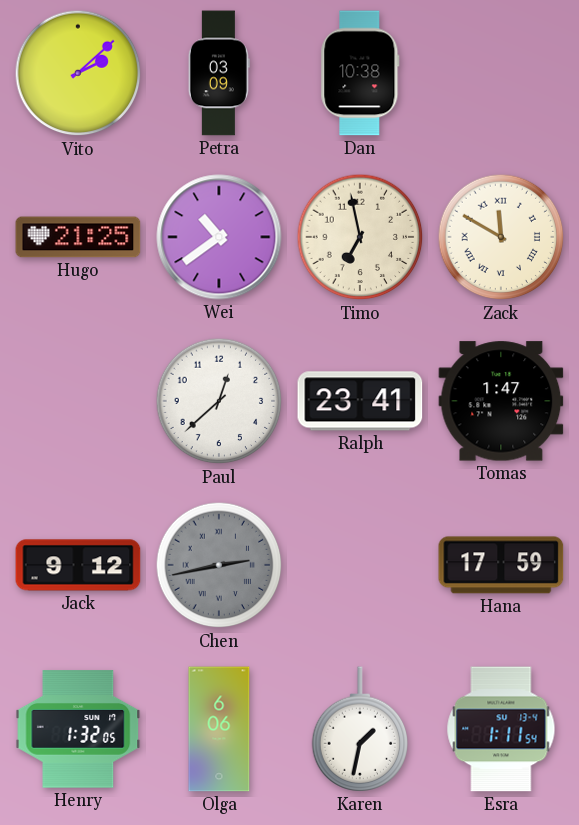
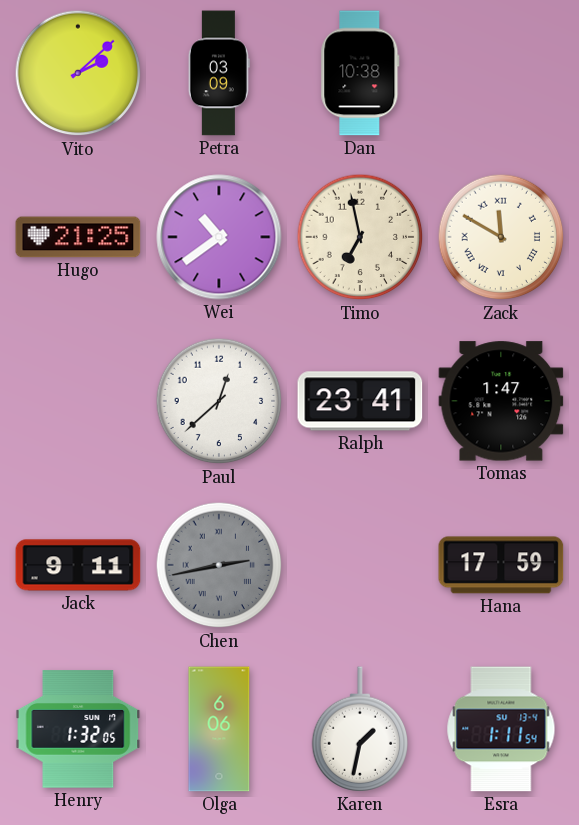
Jack: 9:12 -> 9:11
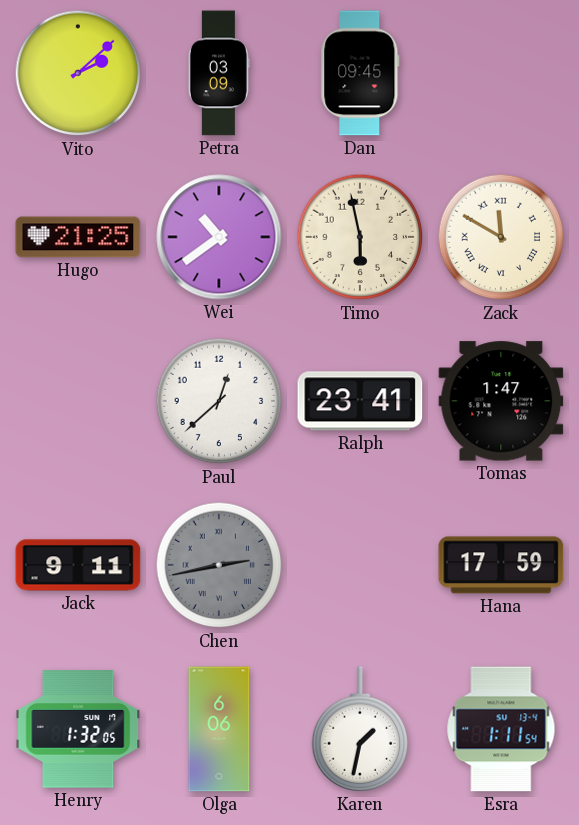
Dan: 10:38 -> 09:45
Timo: 6:58 -> 5:58
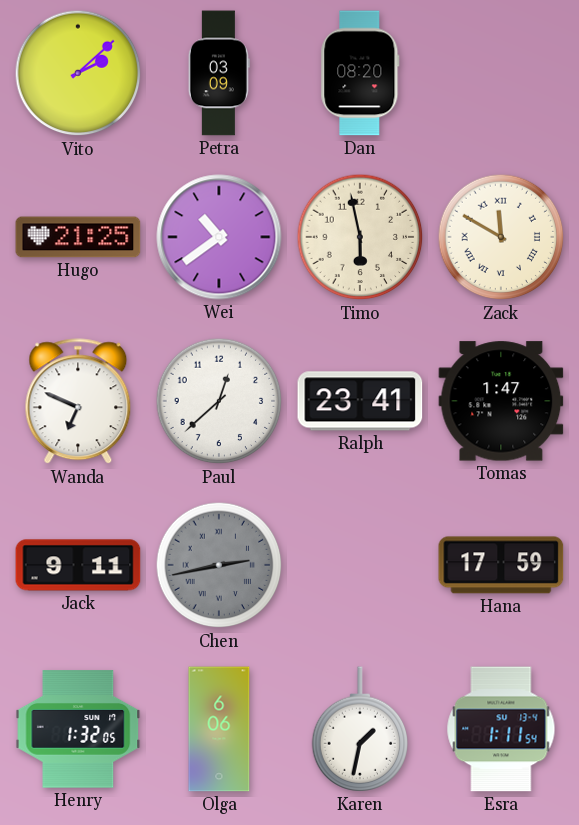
Dan: 09:45 -> 08:20
Wanda: none -> 6:49
